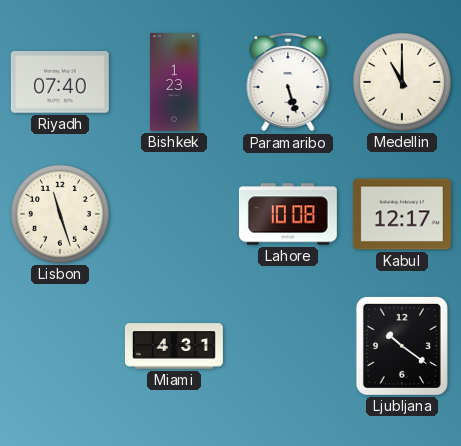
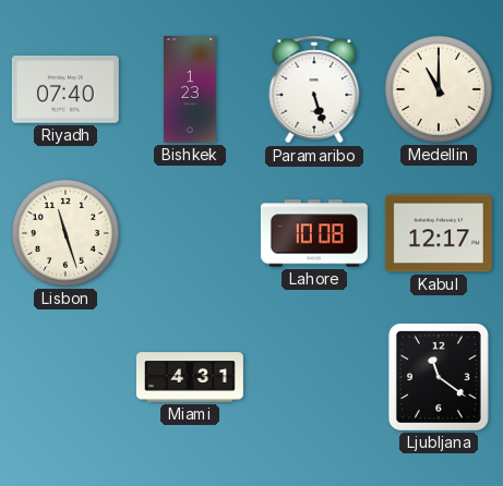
Ljubljana: 10:21 -> 11:21
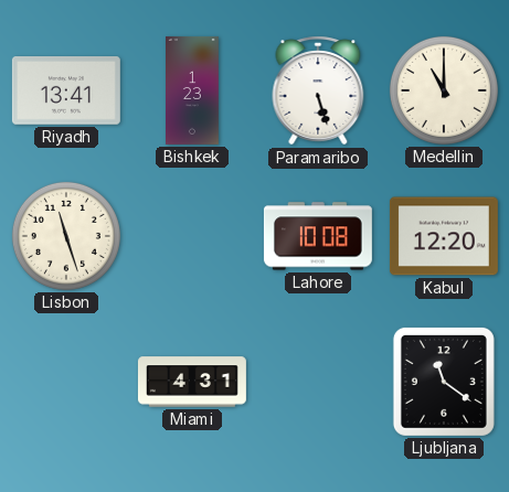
Riyadh: 07:40 -> 13:41
Kabul: 12:17 -> 12:20
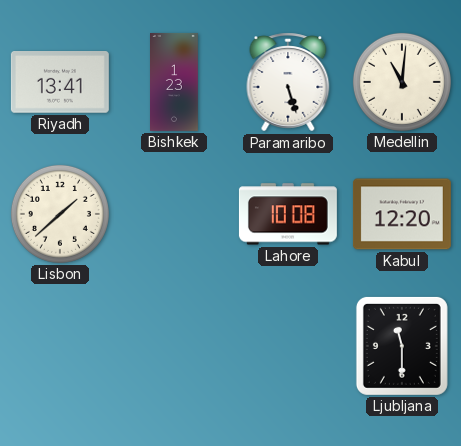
Medellin: 11:00 -> 11:01
Lisbon: 11:27 -> 1:38
Miami: 4:31 -> none
Ljubljana: 11:21 -> 11:30
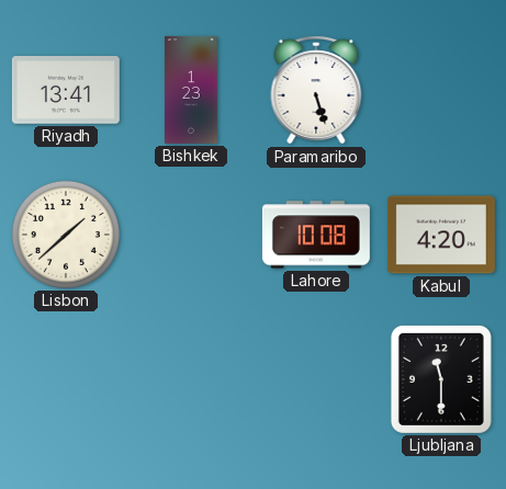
Medellin: 11:01 -> none
Kabul: 12:20 -> 4:20
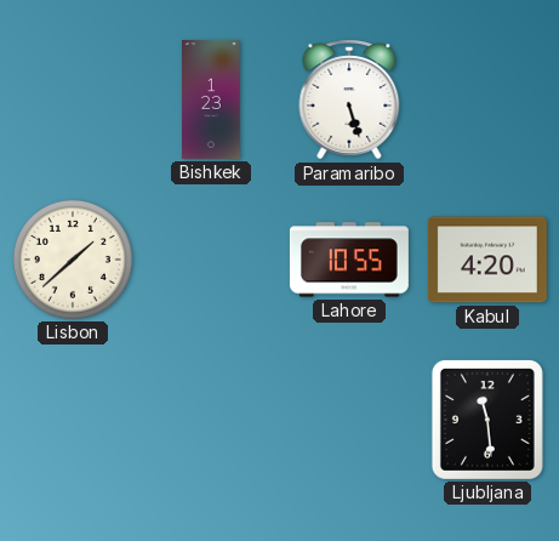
Riyadh: 13:41 -> none
Lahore: 10:08 -> 10:55
Ljubljana: 11:30 -> 11:29
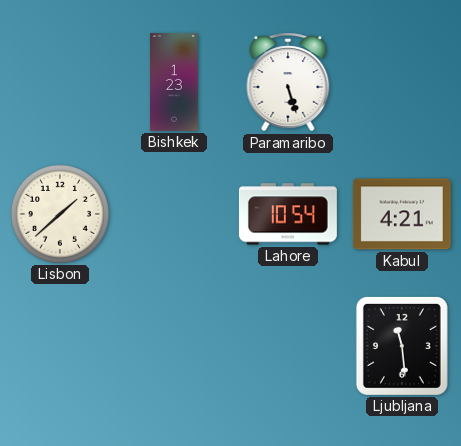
Lahore: 10:55 -> 10:54
Kabul: 4:20 -> 4:21
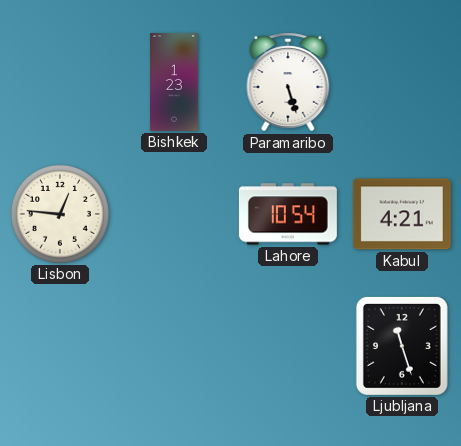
Lisbon: 1:38 -> 12:46
Ljubljana: 11:29 -> 11:27
